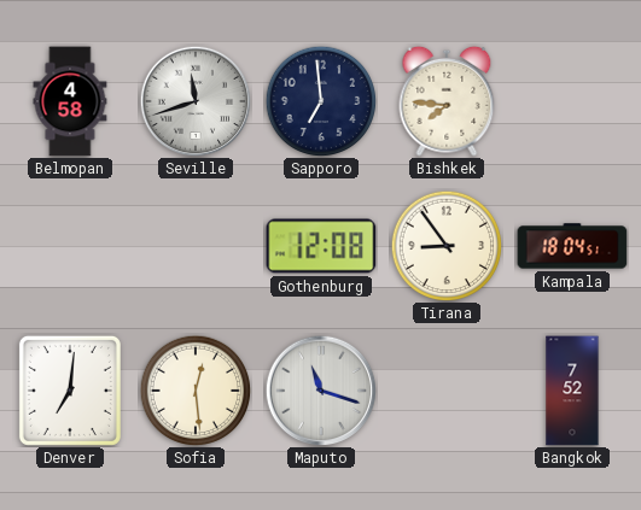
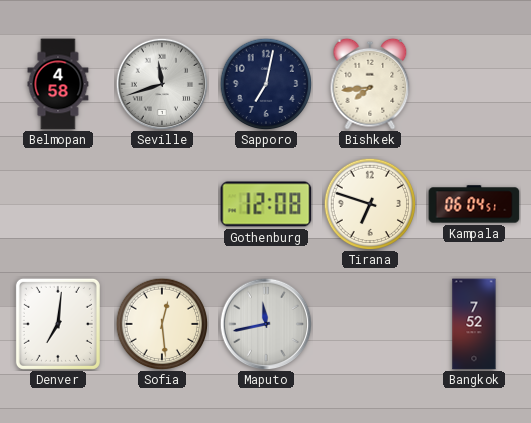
Sapporo: 6:59 -> 7:02
Bishkek: 7:46 -> 7:44
Tirana: 8:54 -> 6:48
Kampala: 18:04 -> 06:04
Maputo: 11:18 -> 11:43
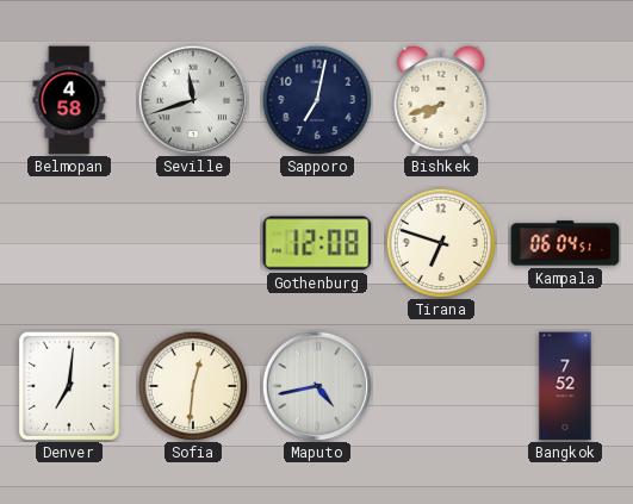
Bishkek: 7:44 -> 7:42
Sofia: 12:29 -> 12:31
Maputo: 11:43 -> 4:43
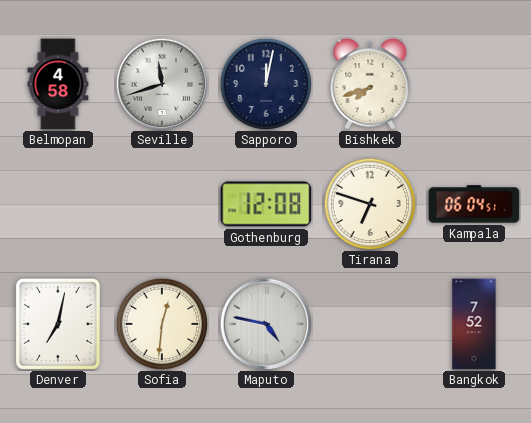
Sapporo: 7:02 -> 12:02
Denver: 7:01 -> 7:02
Maputo: 4:43 -> 4:47
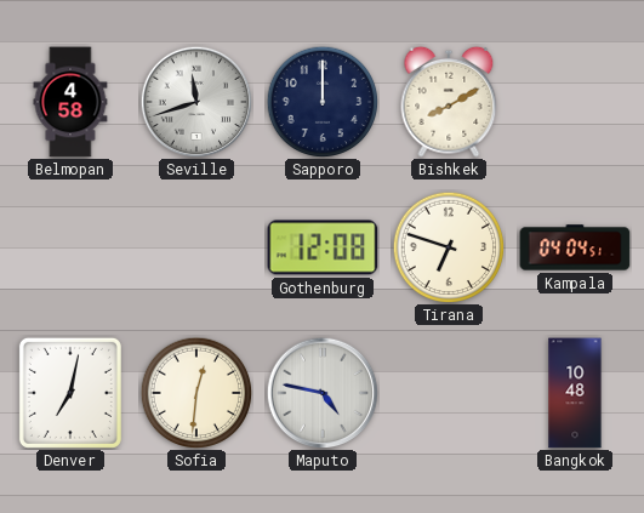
Sapporo: 12:02 -> 12:00
Bishkek: 7:42 -> 8:10
Kampala: 06:04 -> 04:04
Bangkok: 7:52 -> 10:48
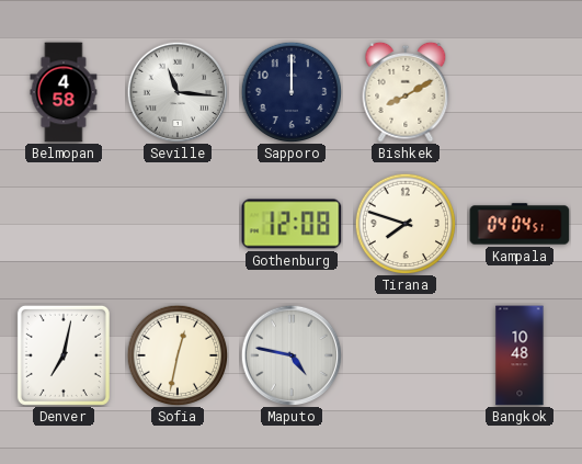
Seville: 11:42 -> 11:16
Tirana: 6:48 -> 7:48
Sofia: 12:31 -> 12:32
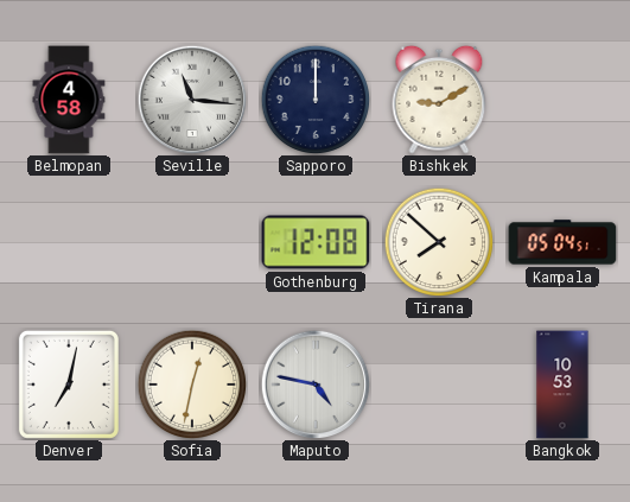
Bishkek: 8:10 -> 9:10
Tirana: 7:48 -> 7:52
Kampala: 04:04 -> 05:04
Bangkok: 10:48 -> 10:53
